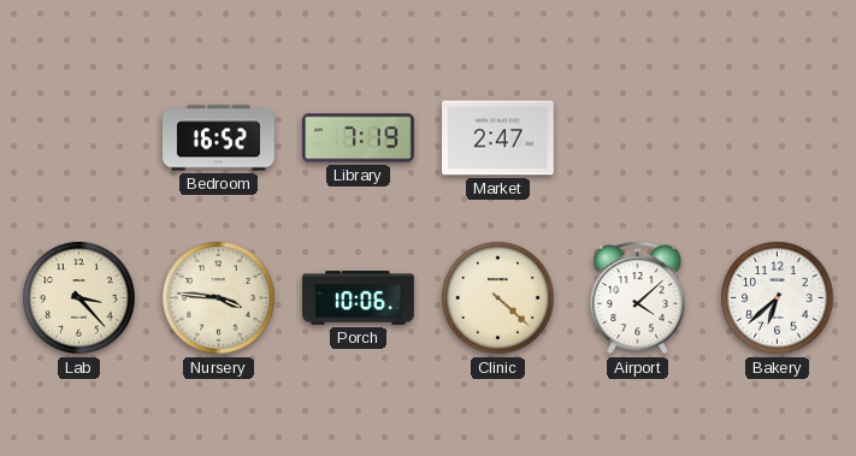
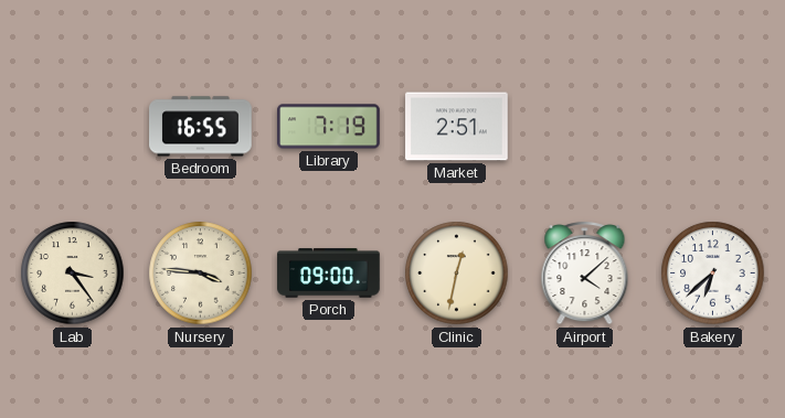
Bedroom: 16:52 -> 16:55
Market: 2:47 -> 2:51
Lab: 3:23 -> 3:24
Porch: 10:06 -> 09:00
Clinic: 4:22 -> 12:32
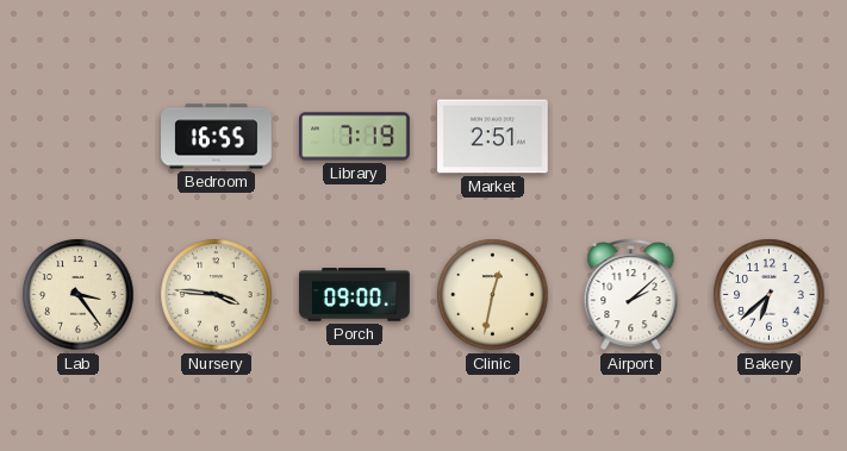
Airport: 4:08 -> 2:08
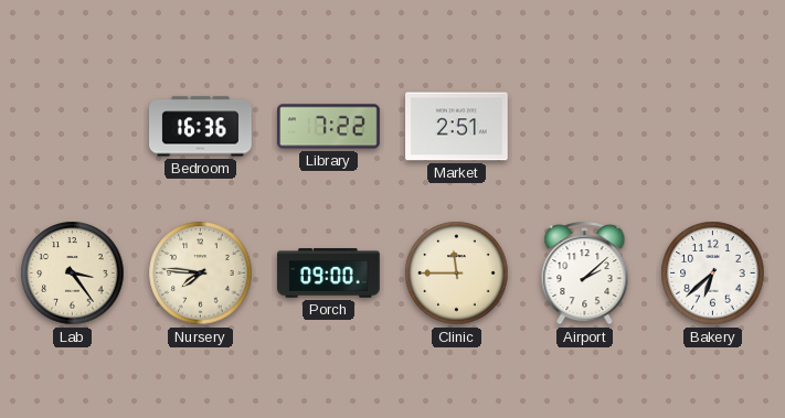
Bedroom: 16:55 -> 16:36
Library: 7:19 -> 7:22
Nursery: 3:46 -> 7:46
Clinic: 12:32 -> 11:45
